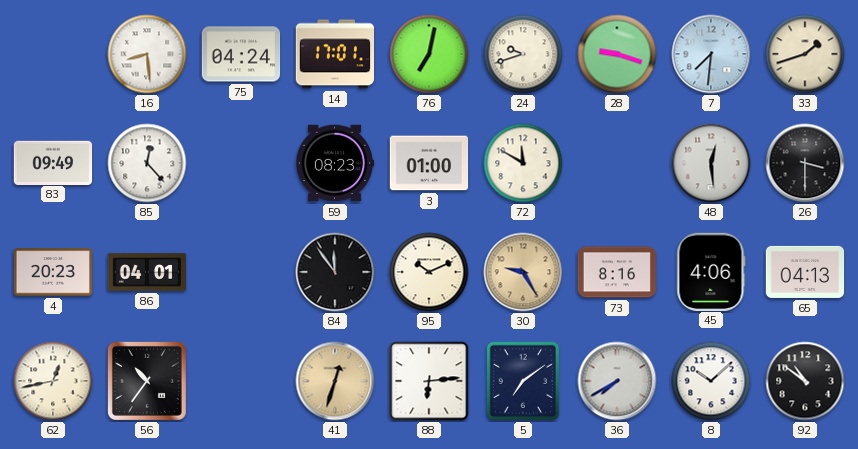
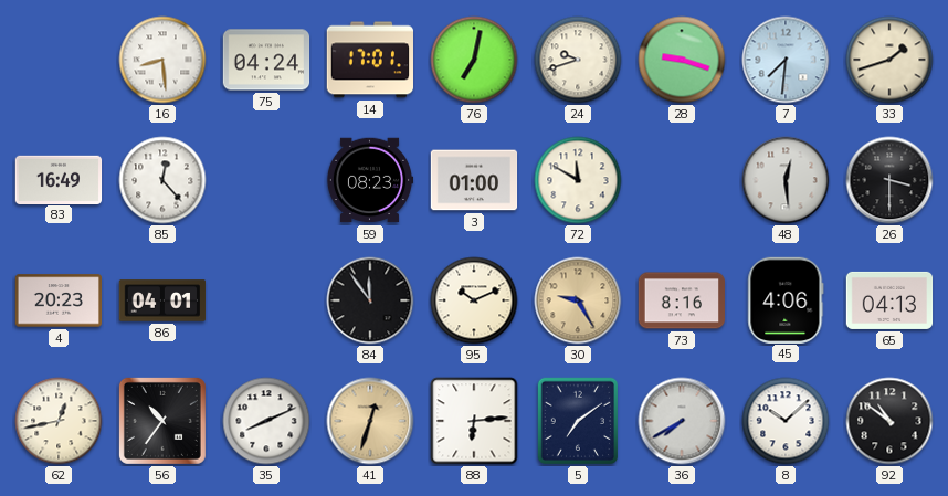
83: 09:49 -> 16:49
35: none -> 8:11
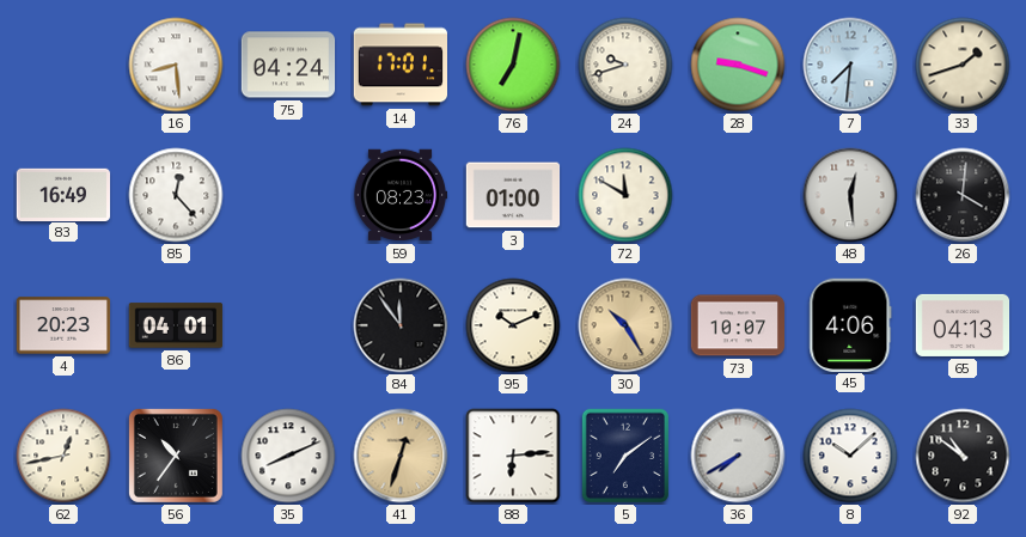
26: 3:30 -> 4:01
30: 9:25 -> 10:25
73: 8:16 -> 10:07
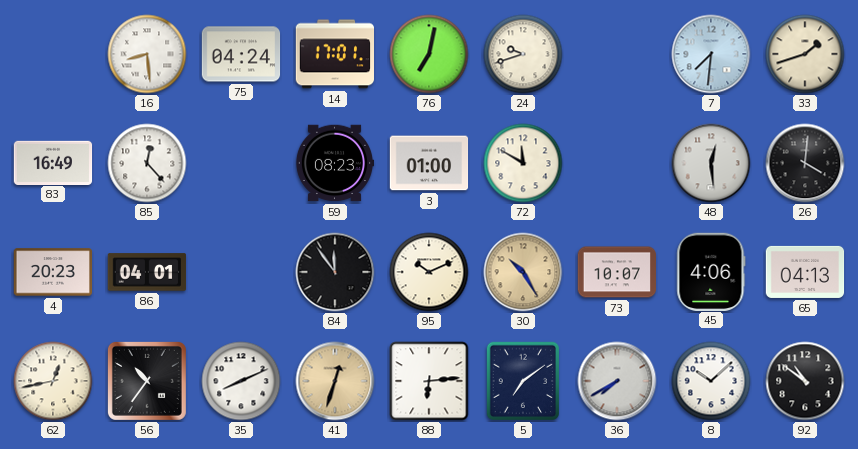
28: 9:18 -> none
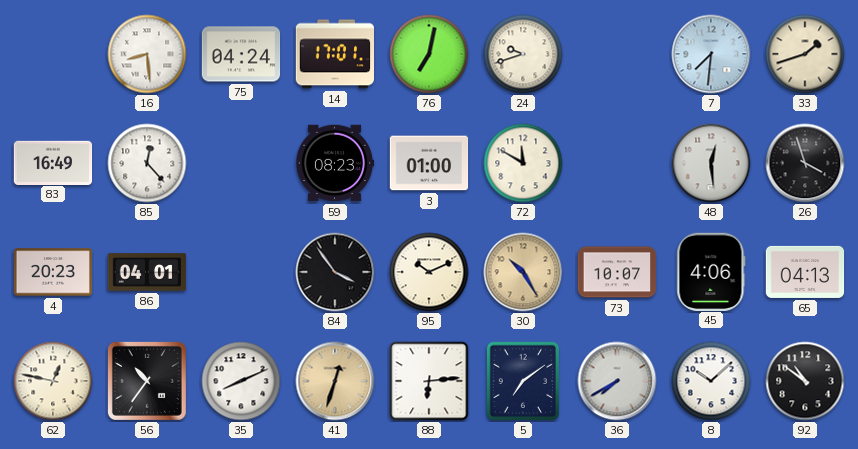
26: 4:01 -> 3:57
84: 11:54 -> 3:54
62: 12:43 -> 12:47
